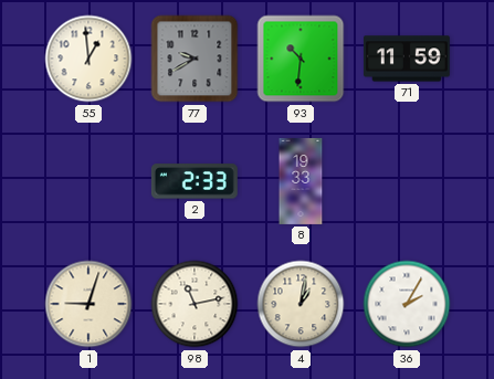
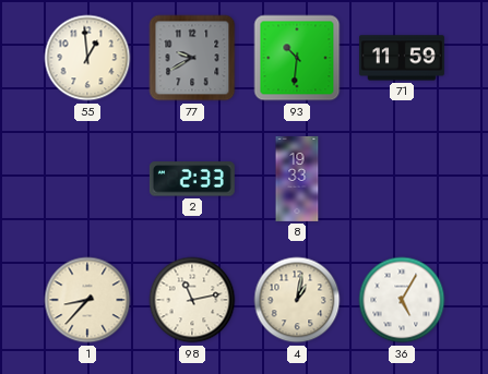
1: 9:03 -> 8:37
36: 2:05 -> 5:05
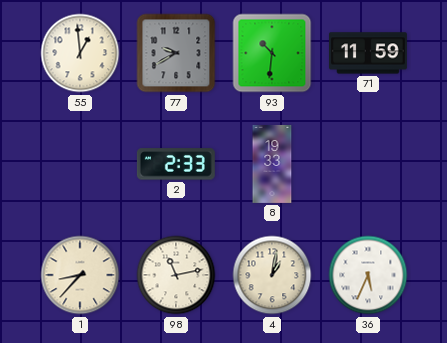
36: 5:05 -> 5:34
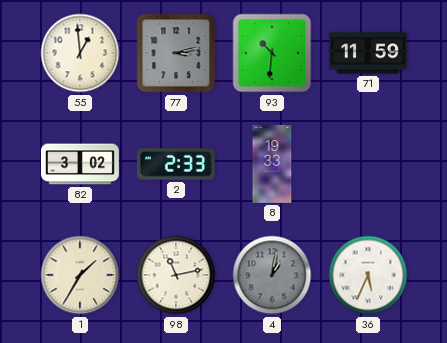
77: 9:40 -> 3:13
82: none -> 3:02
1: 8:37 -> 1:35
4 dial: cream -> grey
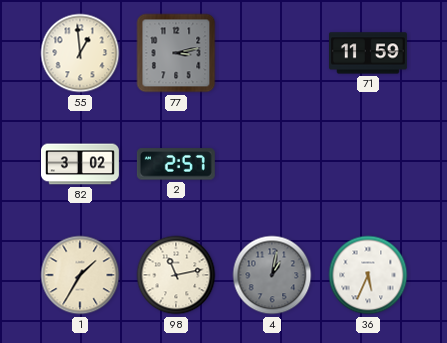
93: 10:31 -> none
2: 2:33 -> 2:57
8: 19:33 -> none
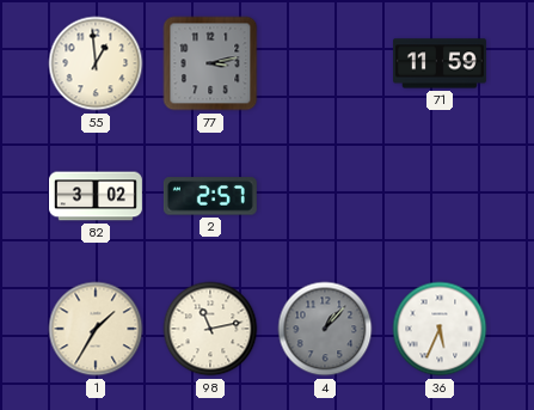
4: 1:02 -> 1:07
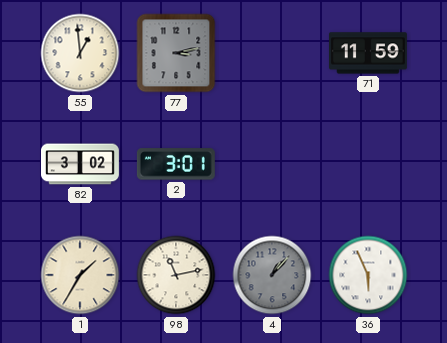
2: 2:57 -> 3:01
36: 5:34 -> 5:56
